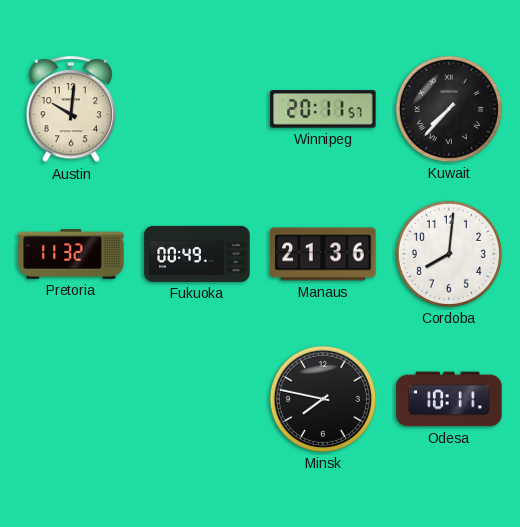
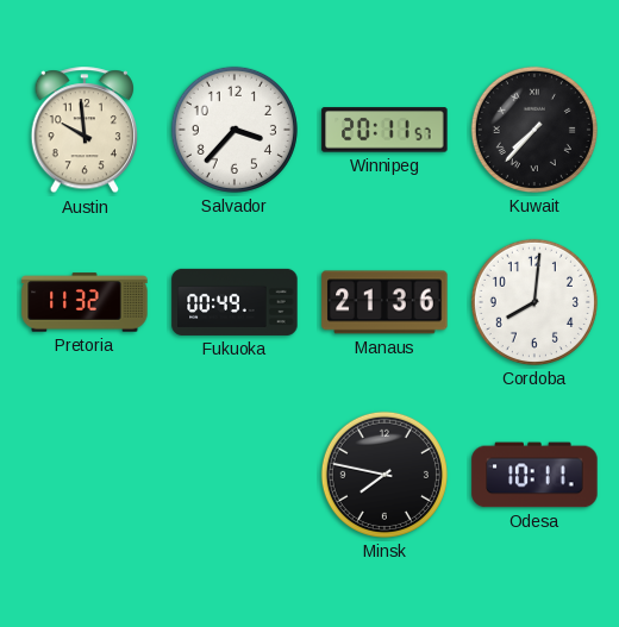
Austin: 10:01 -> 9:59
Salvador: none -> 3:37
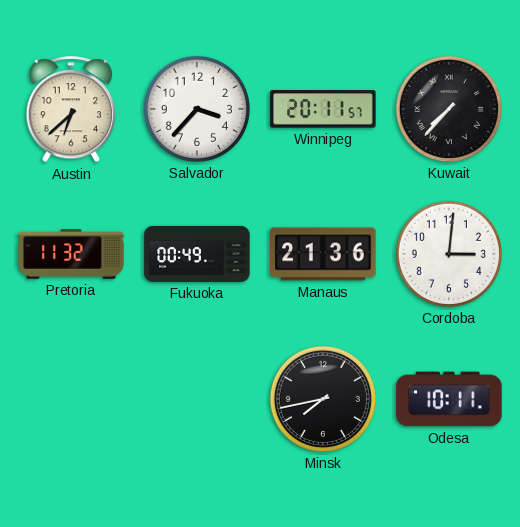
Austin: 9:59 -> 6:38
Cordoba: 8:01 -> 3:01
Minsk: 7:47 -> 7:43
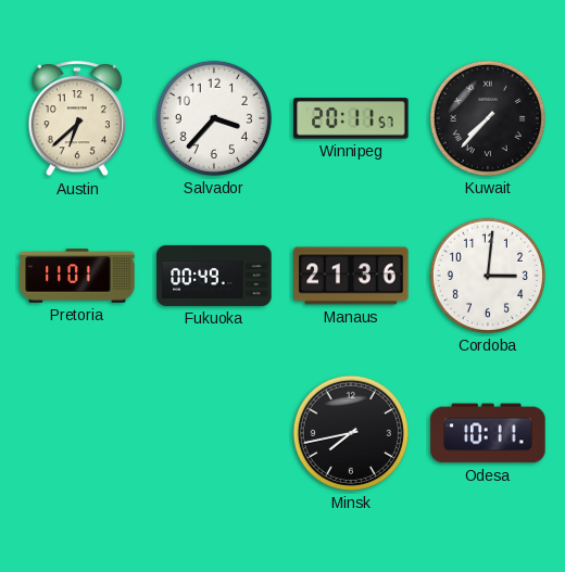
Pretoria: 11:32 -> 11:01
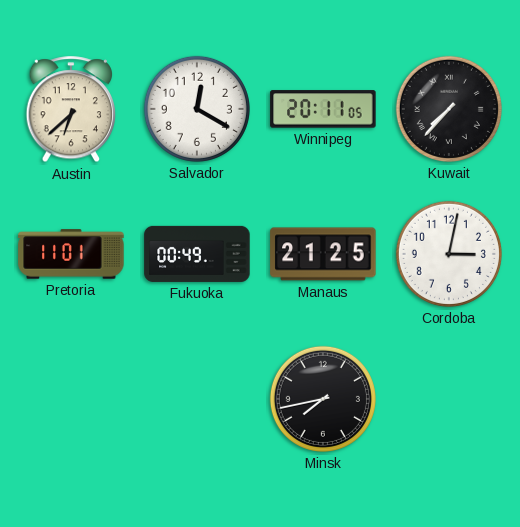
Salvador: 3:37 -> 12:20
Winnipeg: 20:11:57 -> 20:11:05
Manaus: 21:36 -> 21:25
Cordoba: 3:01 -> 3:02
Odesa: 10:11 -> none
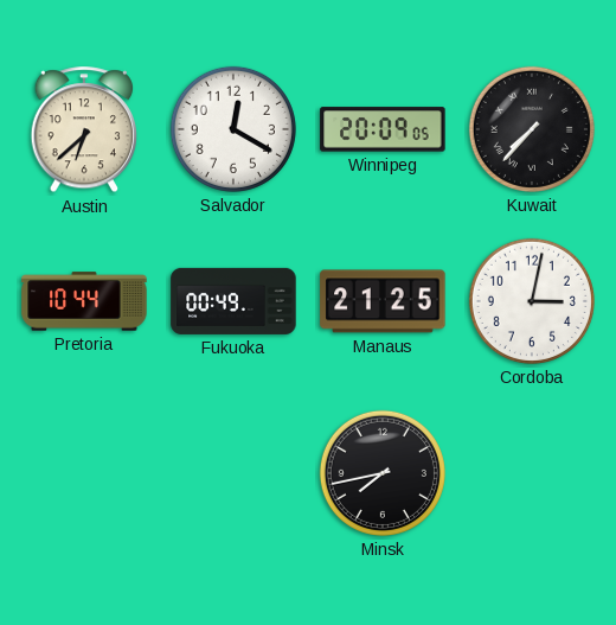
Winnipeg: 20:11 -> 20:09
Pretoria: 11:01 -> 10:44
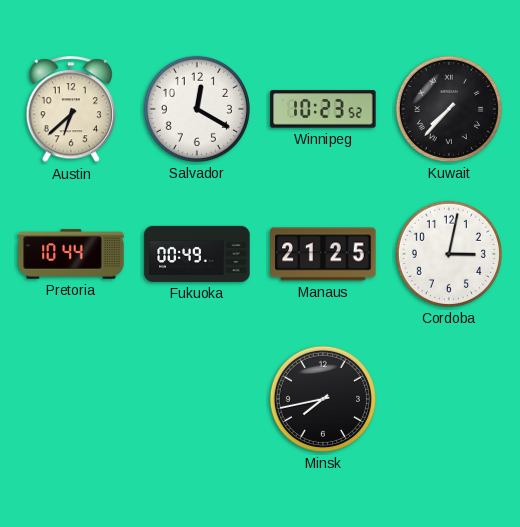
Winnipeg: 20:09 -> 10:23
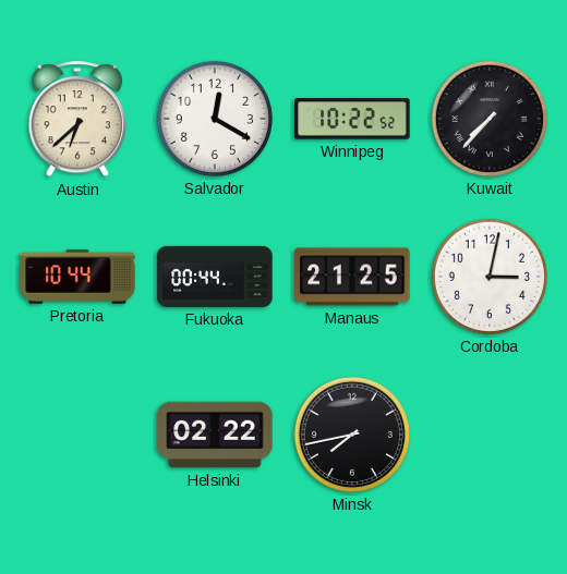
Winnipeg: 10:23 -> 10:22
Fukuoka: 00:49 -> 00:44
Helsinki: none -> 02:22
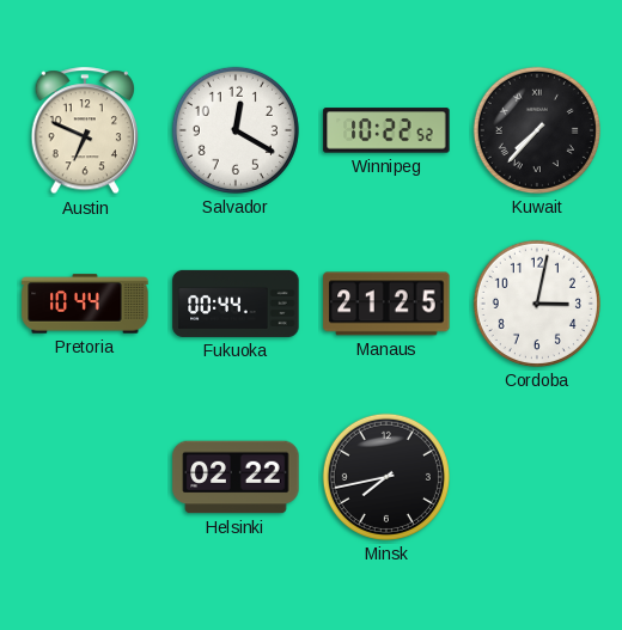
Austin: 6:38 -> 6:49
